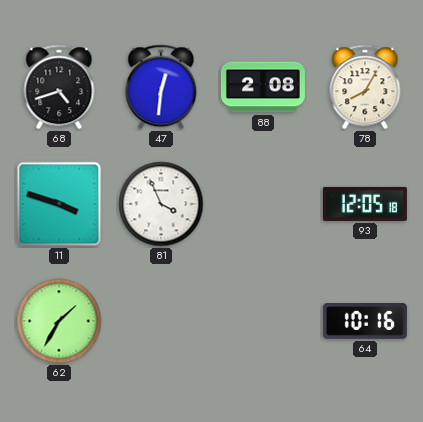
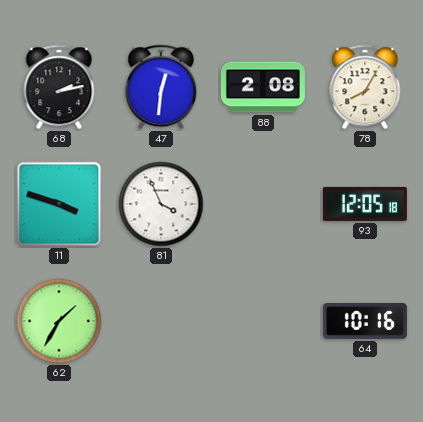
68: 4:42 -> 2:13
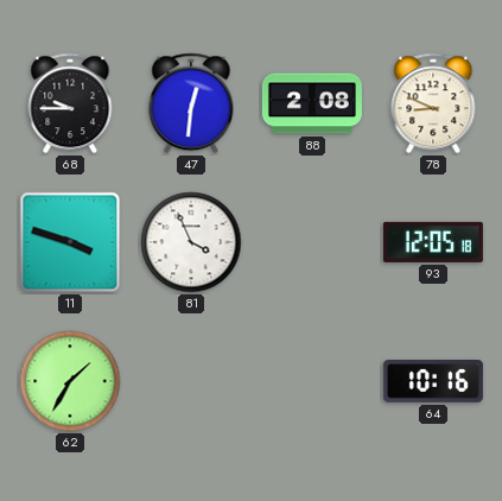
68: 2:13 -> 9:45
78: 8:05 -> 8:49
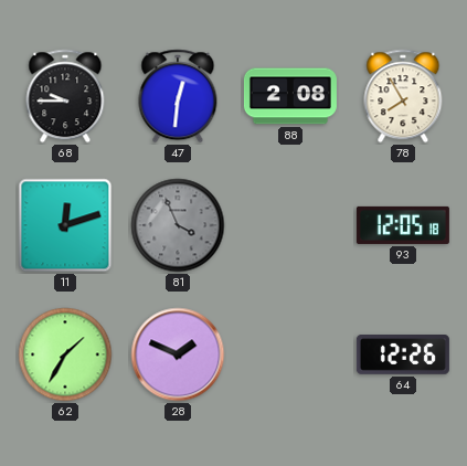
78: 8:49 -> 7:55
11: 3:48 -> 12:12
81 dial: white -> grey
28: none -> 1:49
64: 10:16 -> 12:26
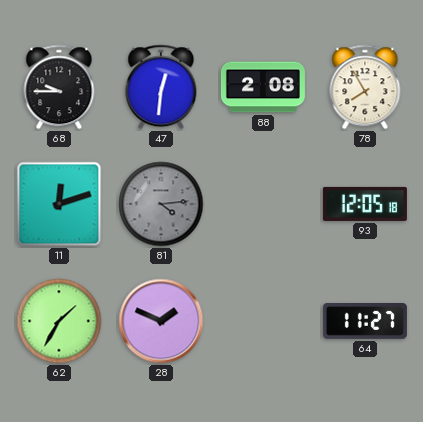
81: 3:56 -> 4:14
64: 12:26 -> 11:27
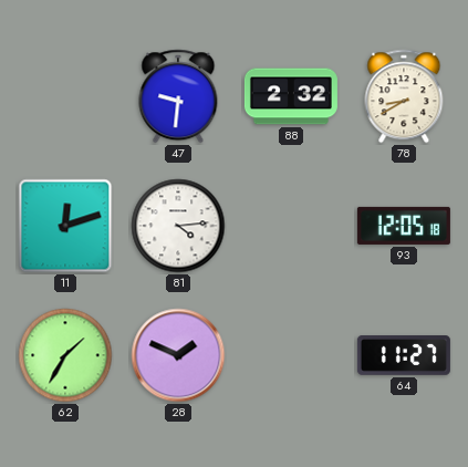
68: 9:45 -> none
47: 12:31 -> 9:31
88: 2:08 -> 2:32
78: 7:55 -> 8:40
81 dial: grey -> white
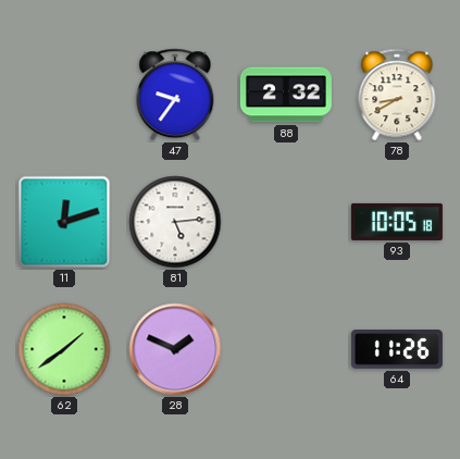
47: 9:31 -> 9:36
81: 4:14 -> 5:14
93: 12:05 -> 10:05
62: 1:35 -> 1:39
64: 11:27 -> 11:26
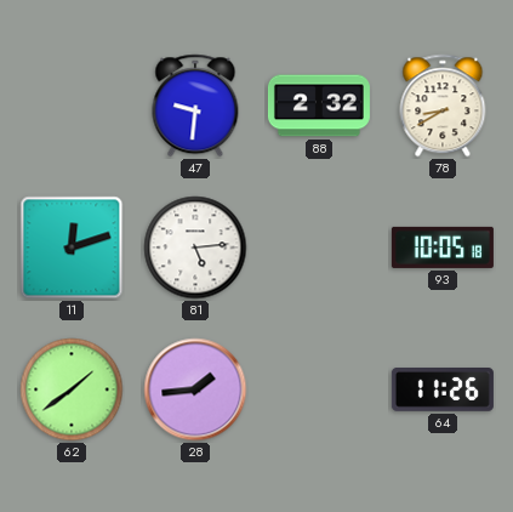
47: 9:36 -> 9:31
28: 1:49 -> 1:44
